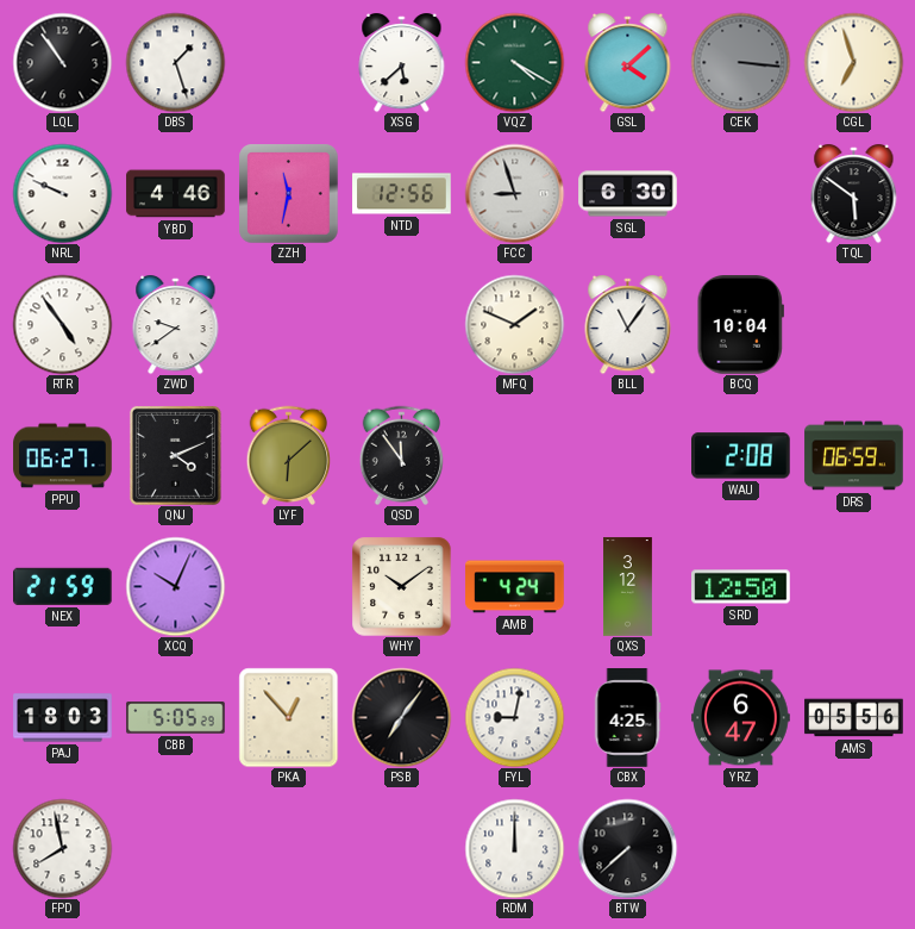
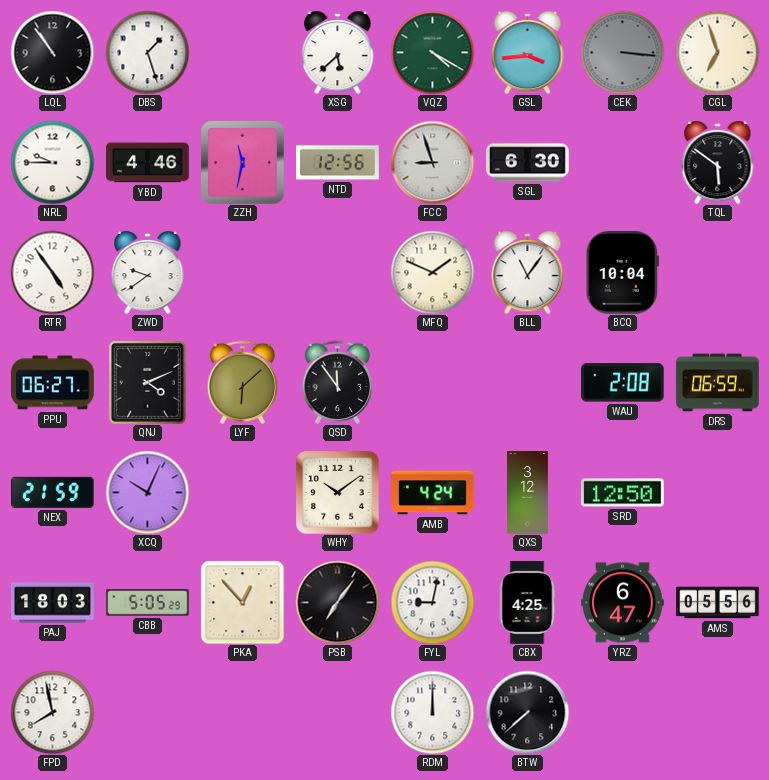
GSL: 4:08 -> 3:44
NRL: 9:49 -> 9:45
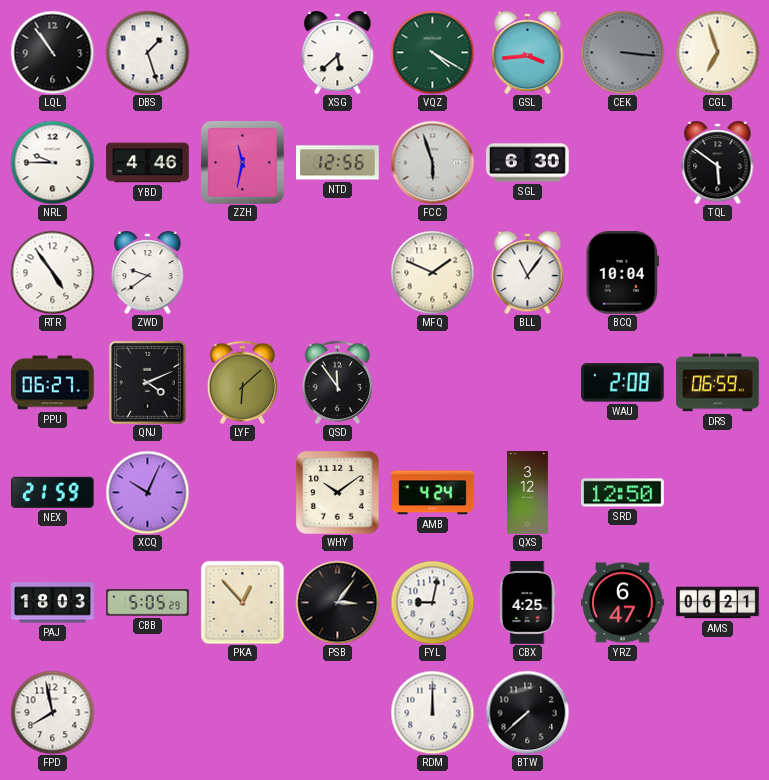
FCC: 8:57 -> 5:57
PSB: 7:06 -> 3:06
AMS: 05:56 -> 06:21
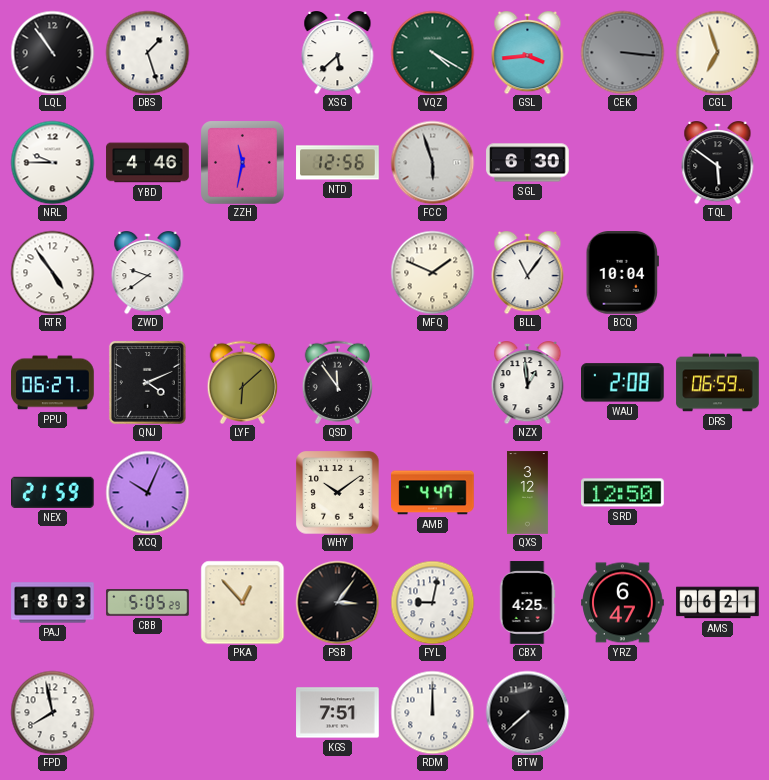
NZX: none -> 12:59
AMB: 4:24 -> 4:47
KGS: none -> 7:51
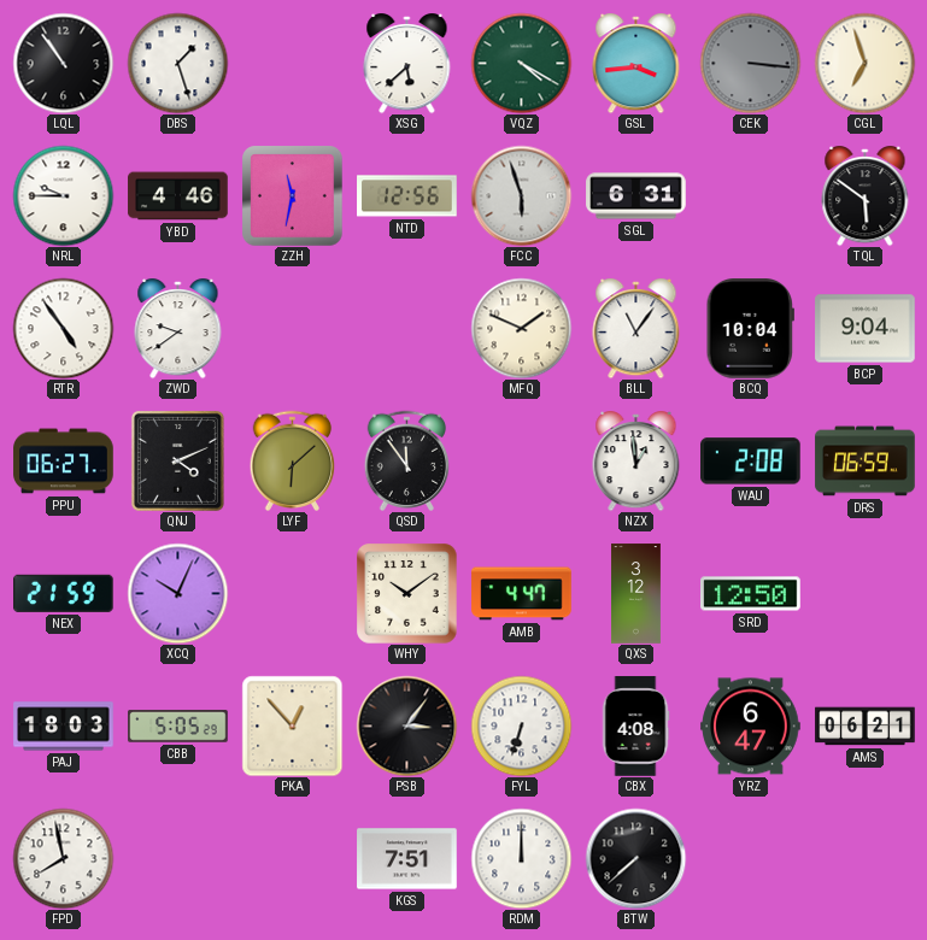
SGL: 6:30 -> 6:31
BCP: none -> 9:04
FYL: 9:02 -> 6:33
CBX: 4:25 -> 4:08
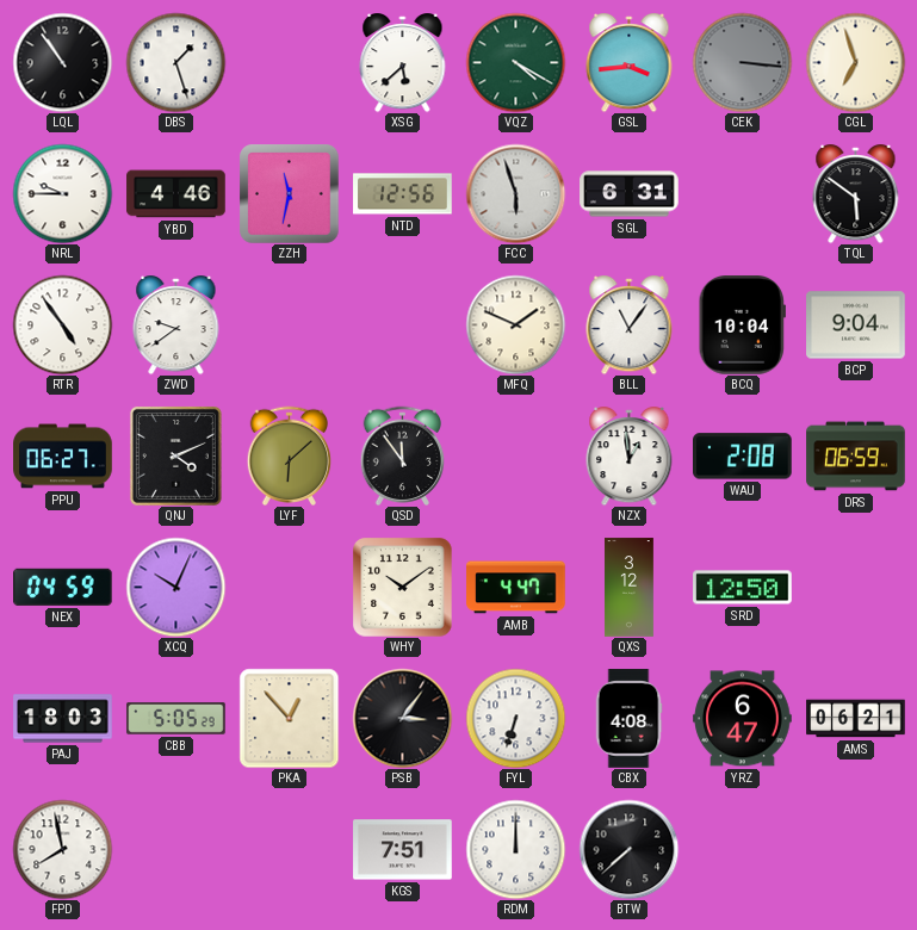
NEX: 21:59 -> 04:59
